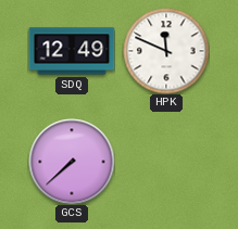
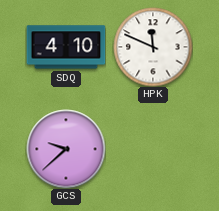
SDQ: 12:49 -> 4:10
GCS: 7:38 -> 9:38
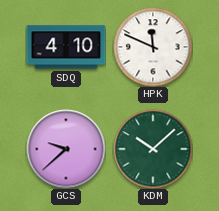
KDM: none -> 10:08
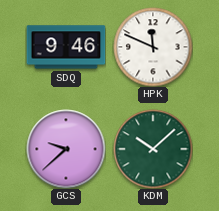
SDQ: 4:10 -> 9:46
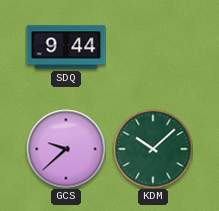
SDQ: 9:46 -> 9:44
HPK: 11:49 -> none
